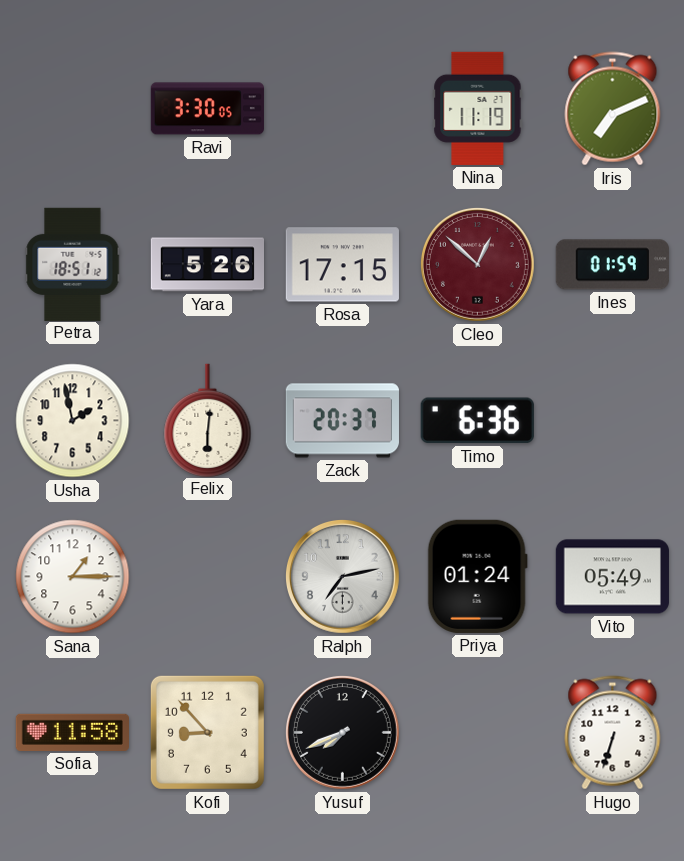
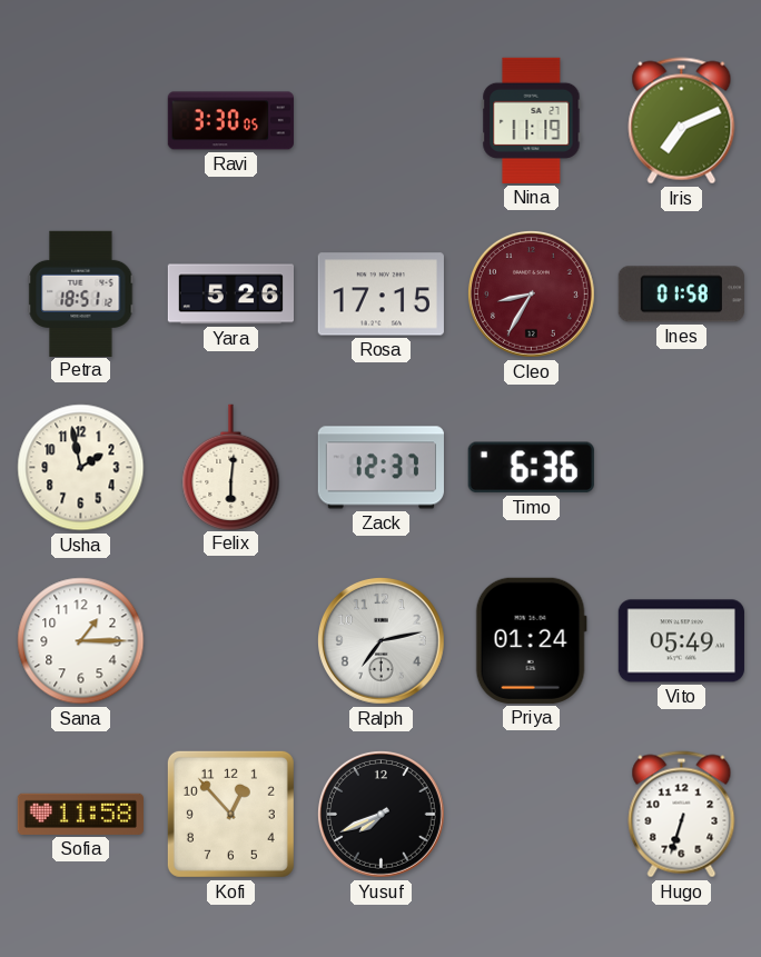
Cleo: 12:52 -> 8:35
Ines: 01:59 -> 01:58
Zack: 20:37 -> 12:37
Kofi: 8:53 -> 12:53
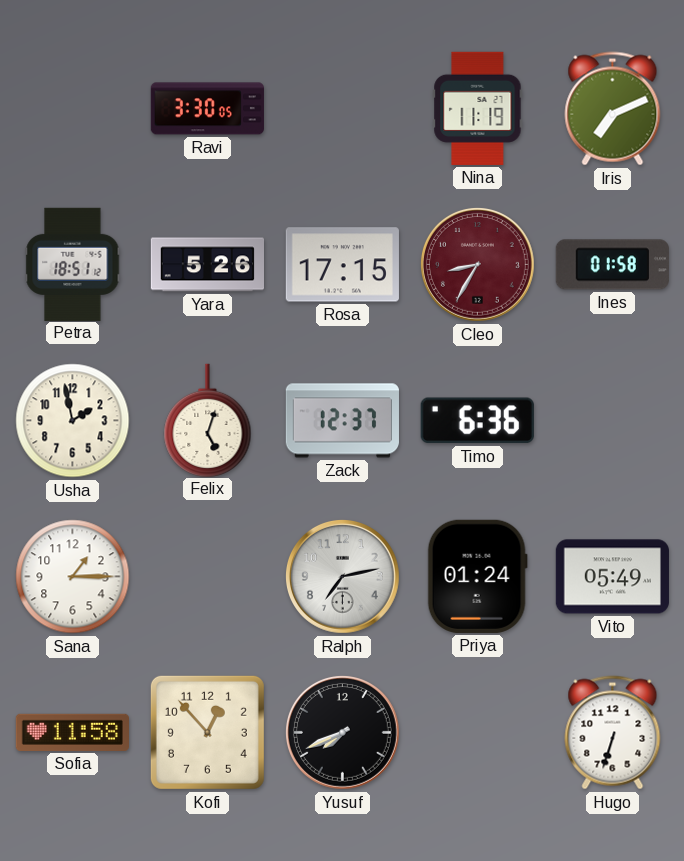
Felix: 6:01 -> 5:03
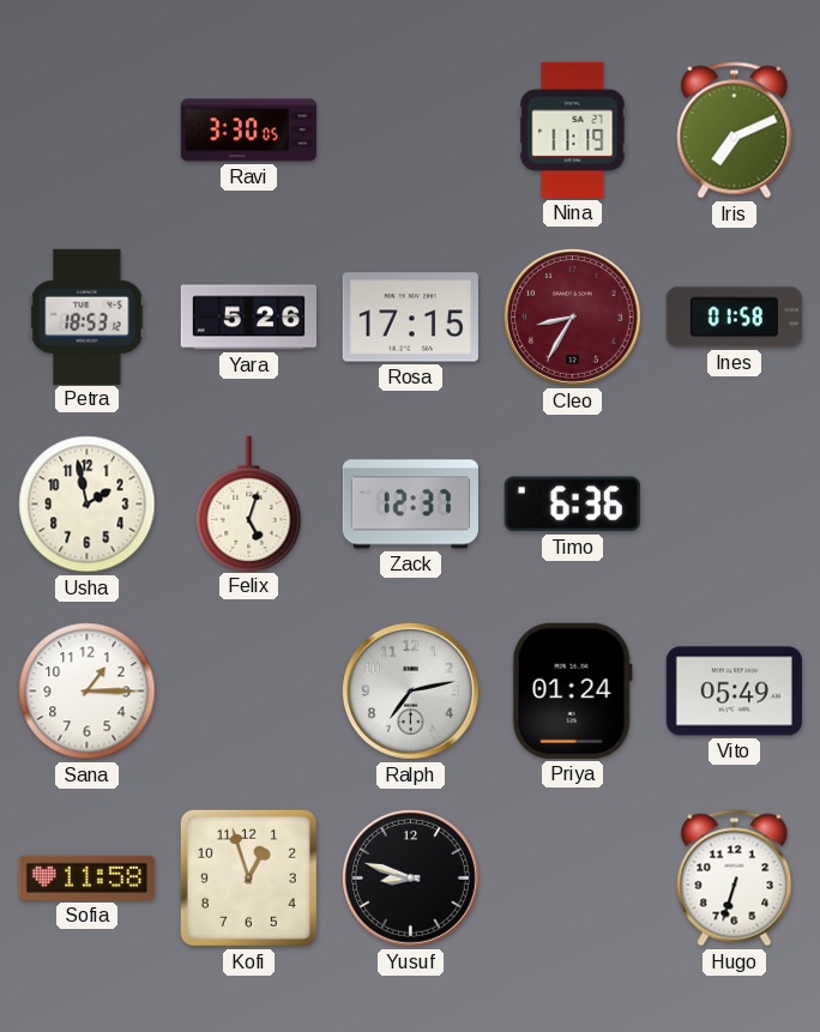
Petra: 18:51 -> 18:53
Kofi: 12:53 -> 12:57
Yusuf: 7:41 -> 8:48
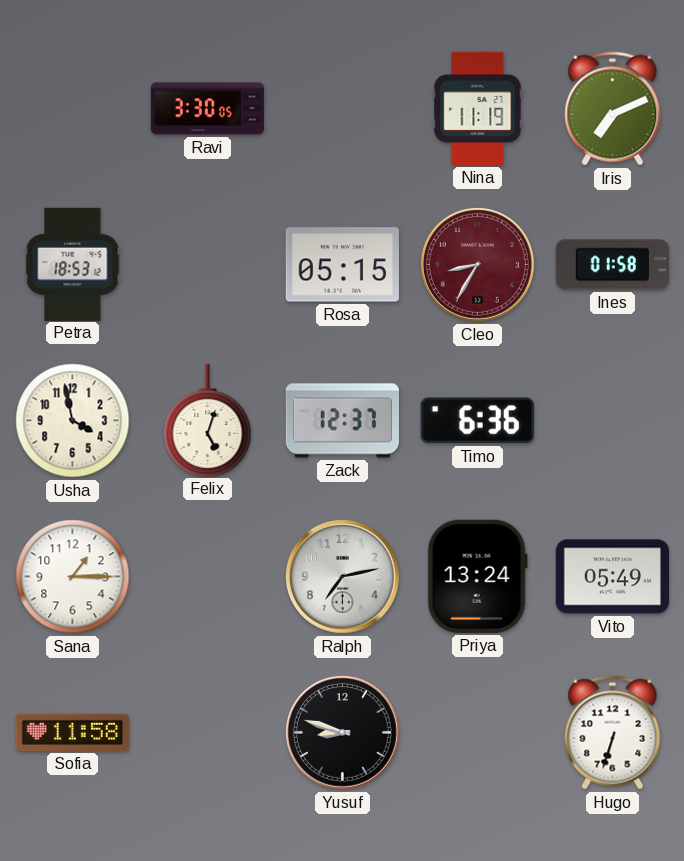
Yara: 5:26 -> none
Rosa: 17:15 -> 05:15
Usha: 1:58 -> 3:58
Priya: 01:24 -> 13:24
Kofi: 12:57 -> none
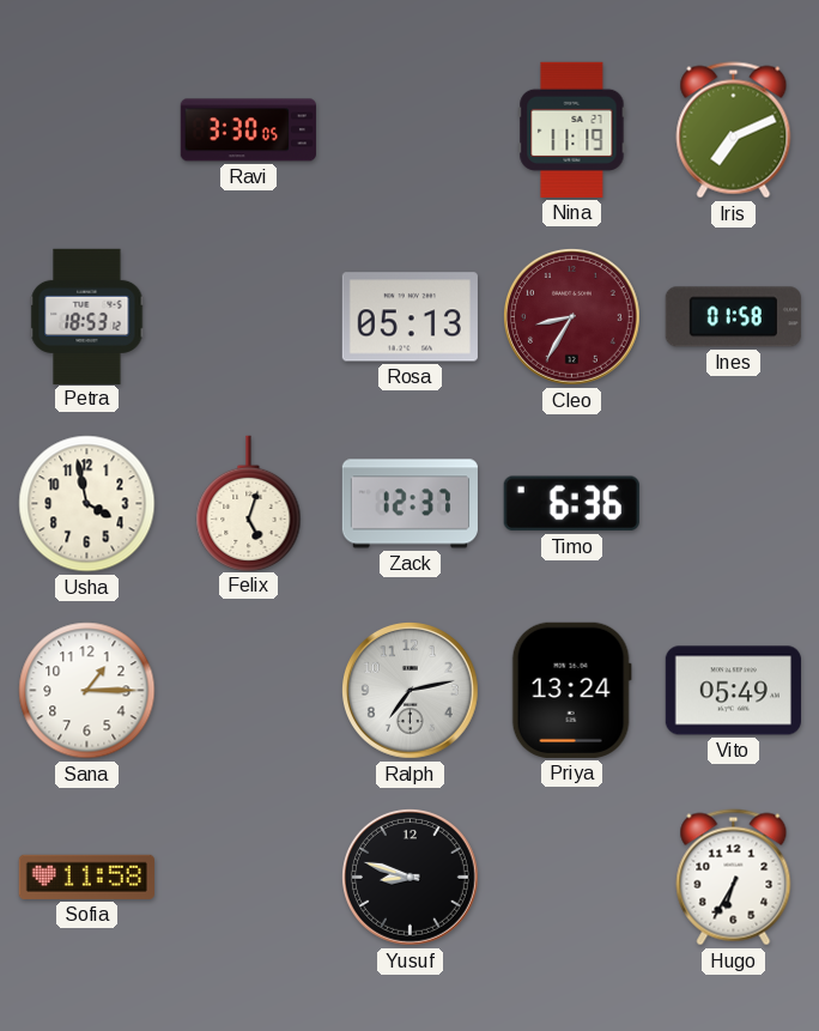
Rosa: 05:15 -> 05:13
Hugo: 6:33 -> 6:35
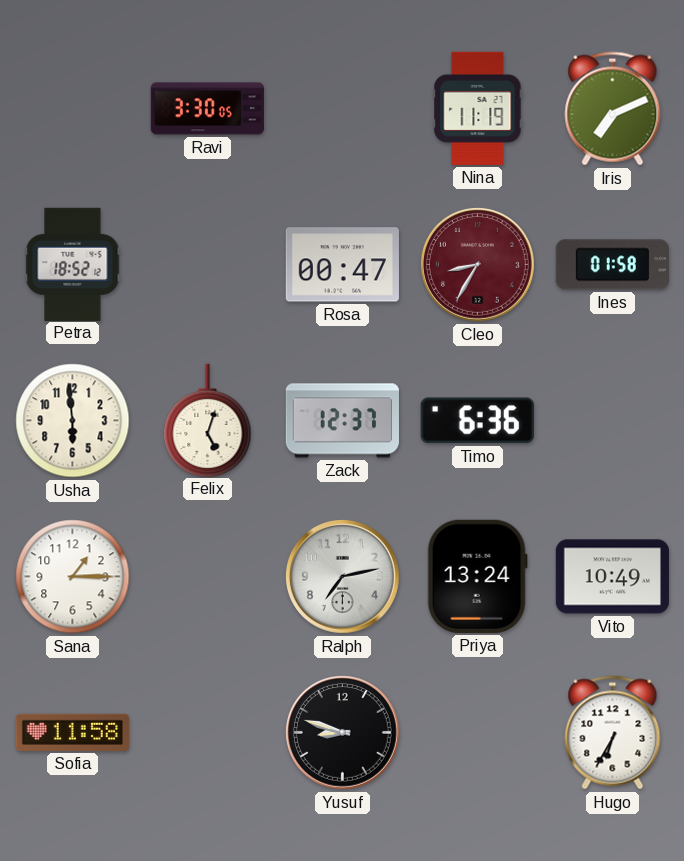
Petra: 18:53 -> 18:52
Rosa: 05:13 -> 00:47
Usha: 3:58 -> 5:59
Vito: 05:49 -> 10:49
